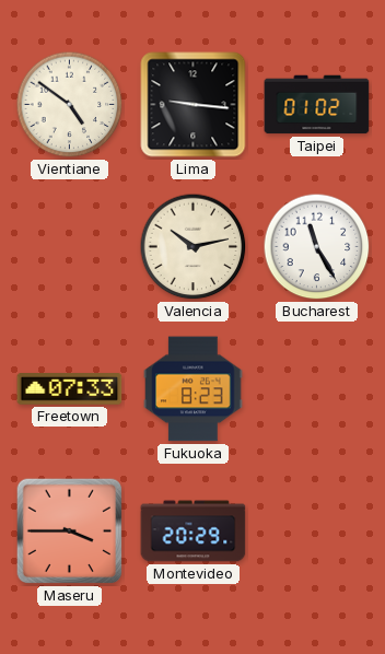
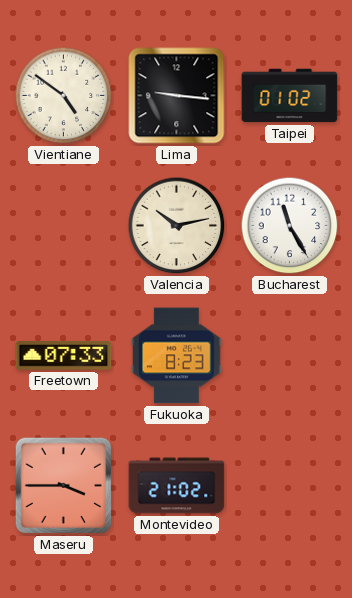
Montevideo: 20:29 -> 21:02
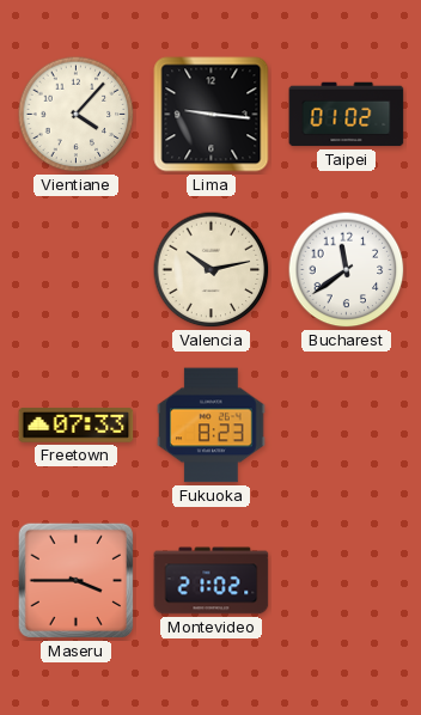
Vientiane: 4:51 -> 4:07
Bucharest: 11:25 -> 11:39
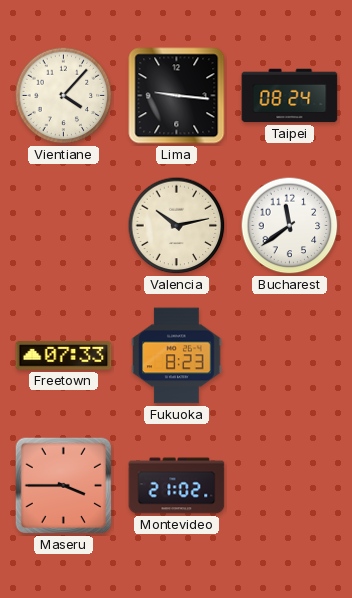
Taipei: 01:02 -> 08:24
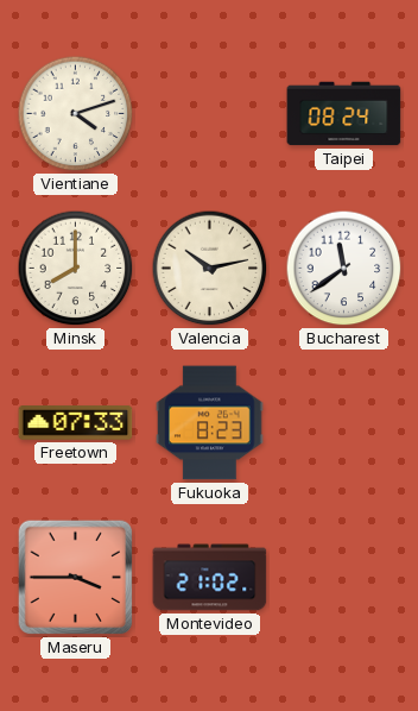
Vientiane: 4:07 -> 4:12
Lima: 9:16 -> none
Minsk: none -> 8:00
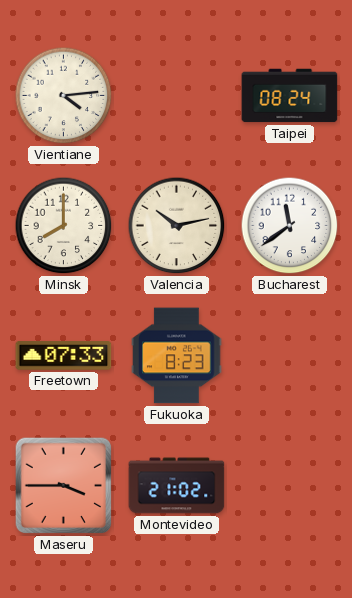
Vientiane: 4:12 -> 4:14
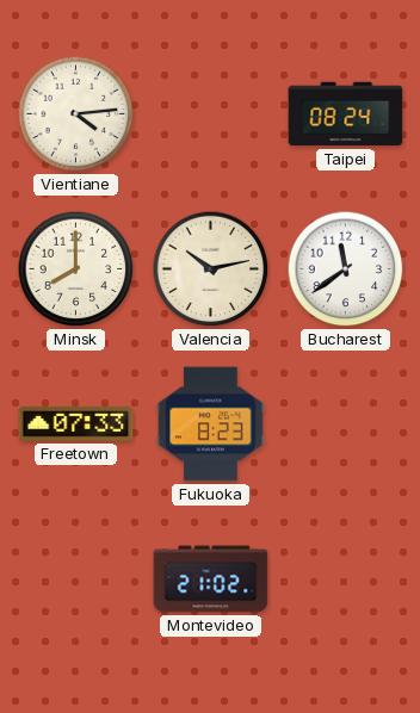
Maseru: 3:45 -> none
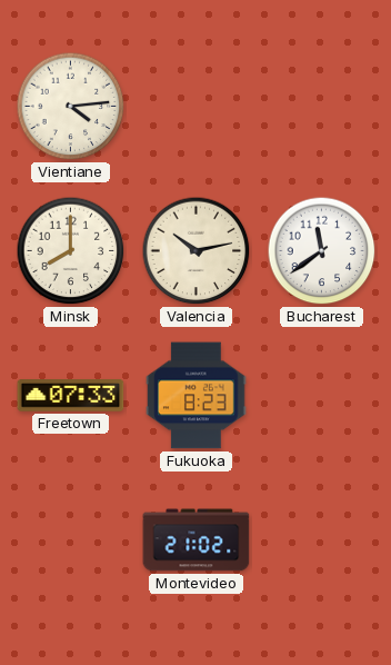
Taipei: 08:24 -> none
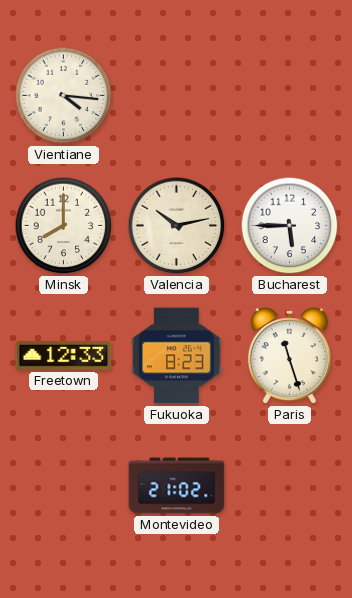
Vientiane: 4:14 -> 4:16
Bucharest: 11:39 -> 5:45
Freetown: 07:33 -> 12:33
Paris: none -> 11:27
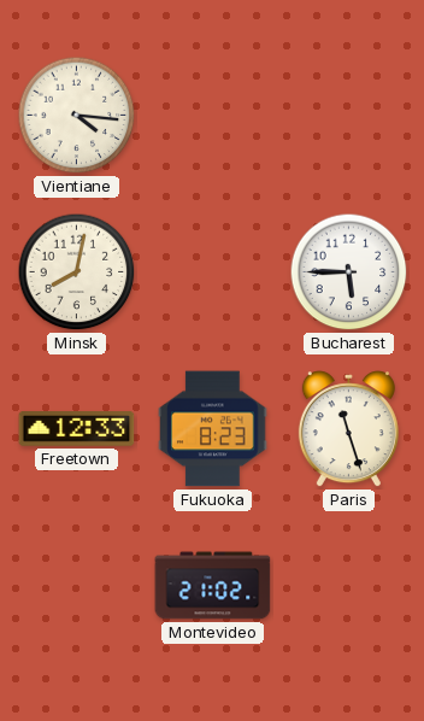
Minsk: 8:00 -> 8:02
Valencia: 10:13 -> none
